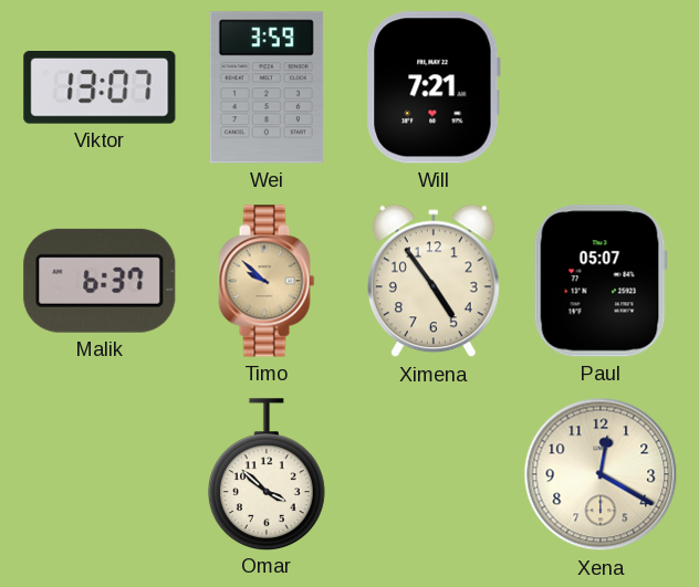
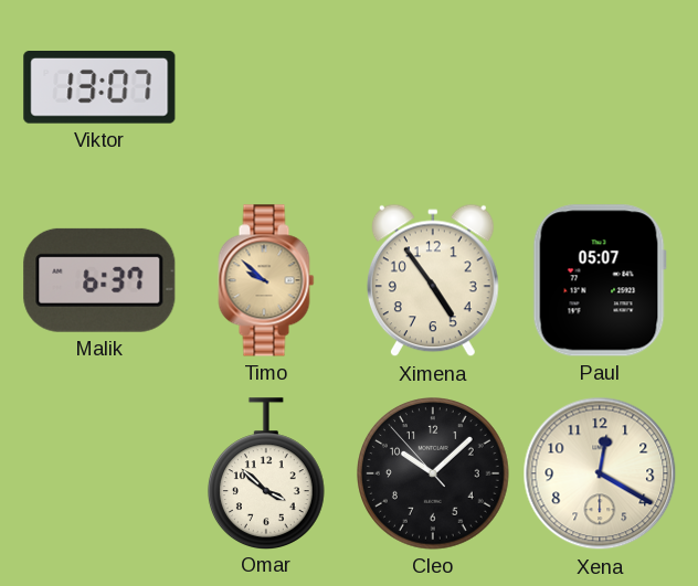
Wei: 3:59 -> none
Will: 7:21 -> none
Cleo: none -> 10:07
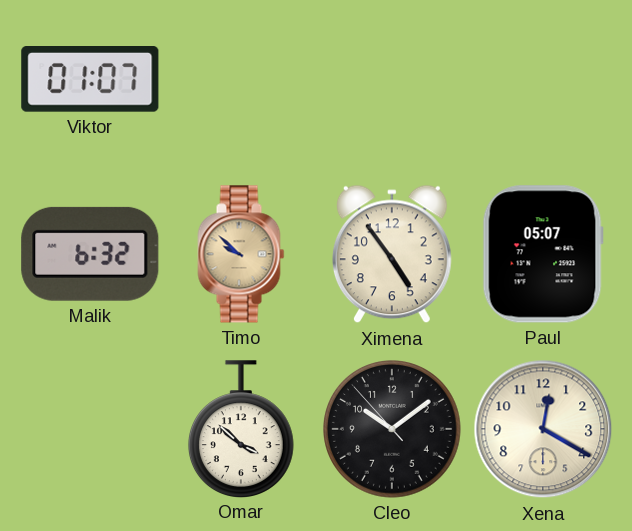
Viktor: 13:07 -> 01:07
Malik: 6:37 -> 6:32
Cleo: 10:07 -> 10:08
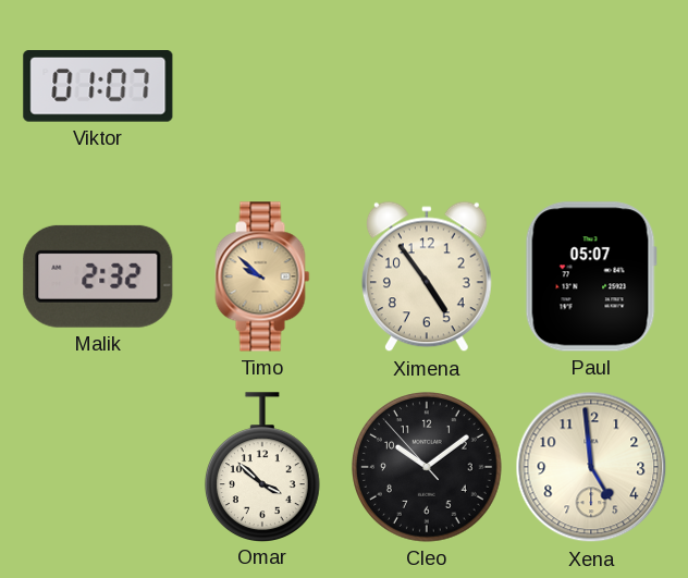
Malik: 6:32 -> 2:32
Xena: 12:20 -> 4:59
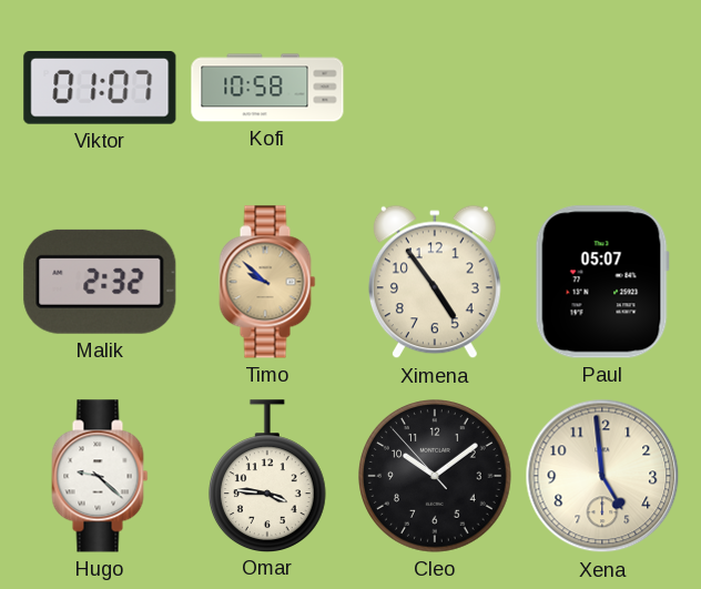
Kofi: none -> 10:58
Hugo: none -> 9:22
Omar: 3:52 -> 3:46
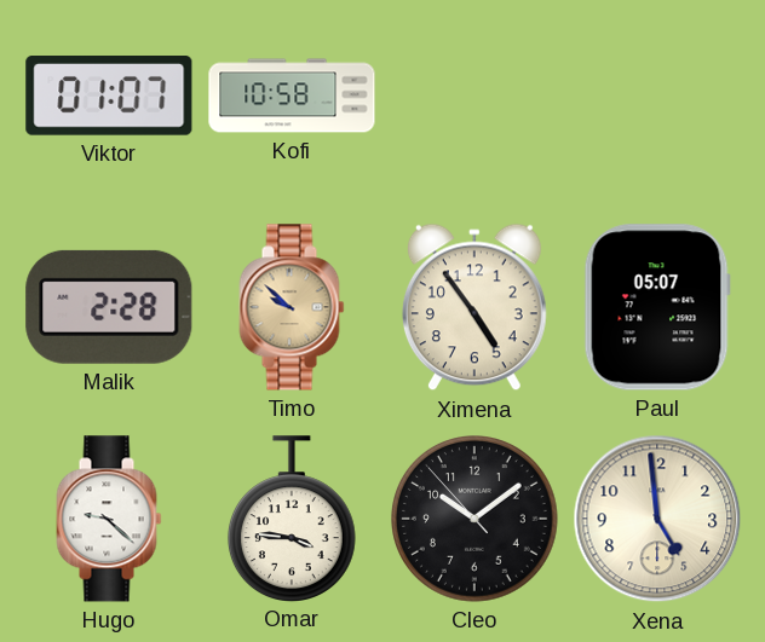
Malik: 2:32 -> 2:28
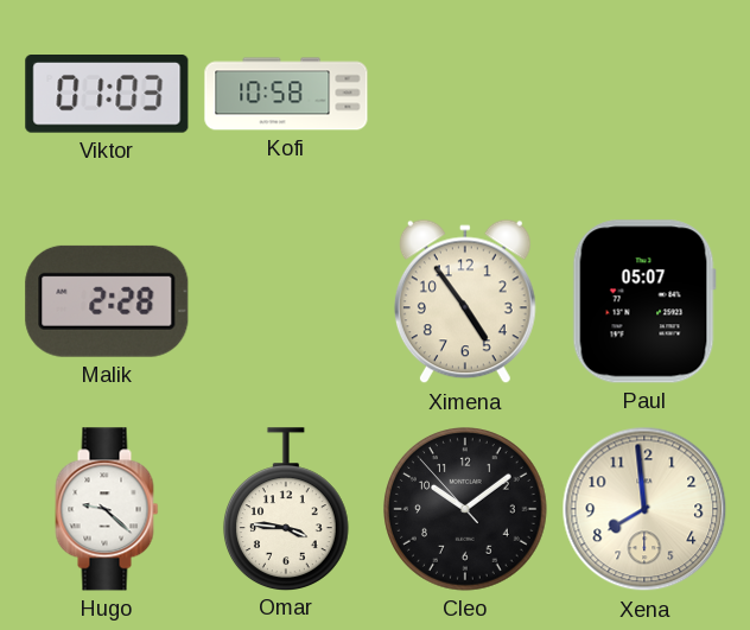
Viktor: 01:07 -> 01:03
Timo: 9:52 -> none
Xena: 4:59 -> 7:59
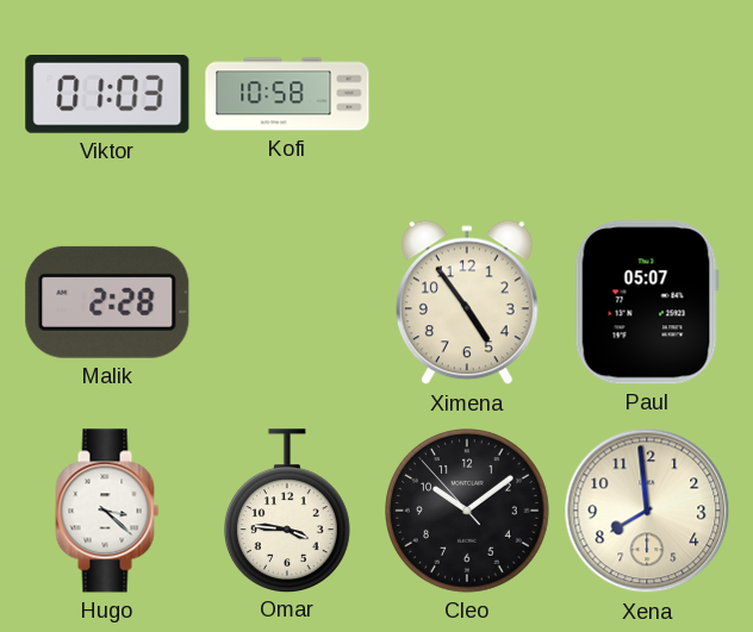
Hugo: 9:22 -> 3:22
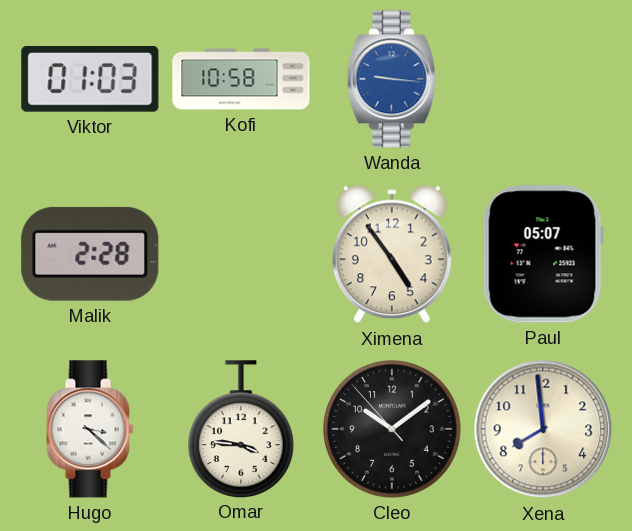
Wanda: none -> 9:16
